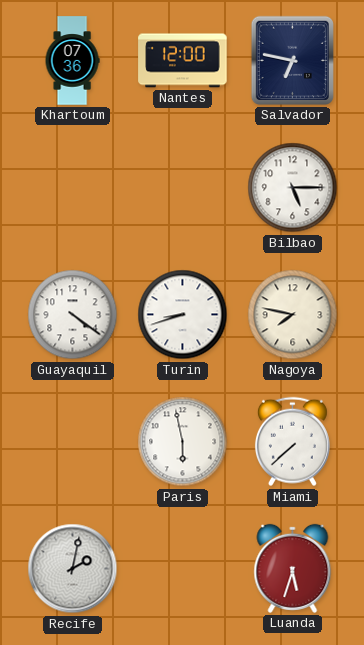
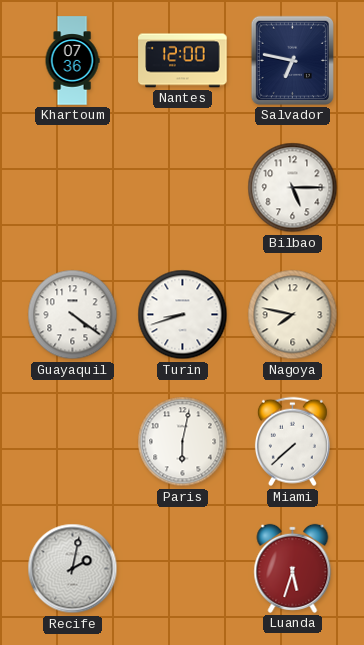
Paris: 5:58 -> 6:02
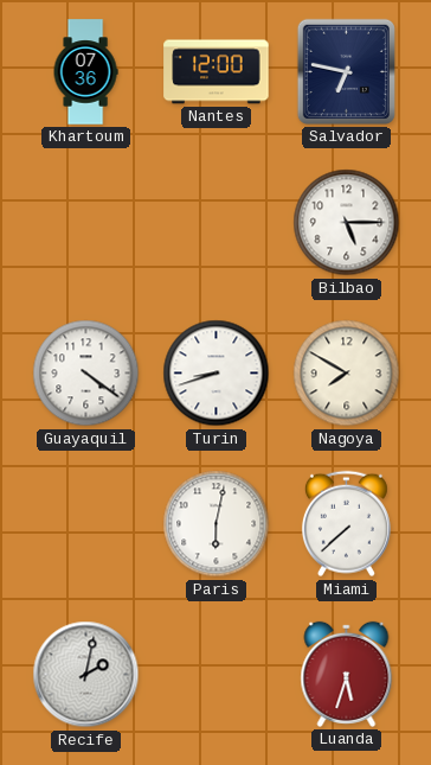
Nagoya: 7:47 -> 7:50
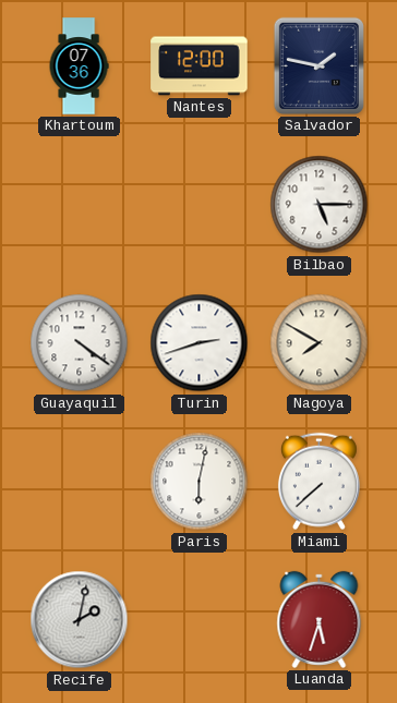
Salvador: 6:47 -> 1:47
Turin: 8:42 -> 2:42
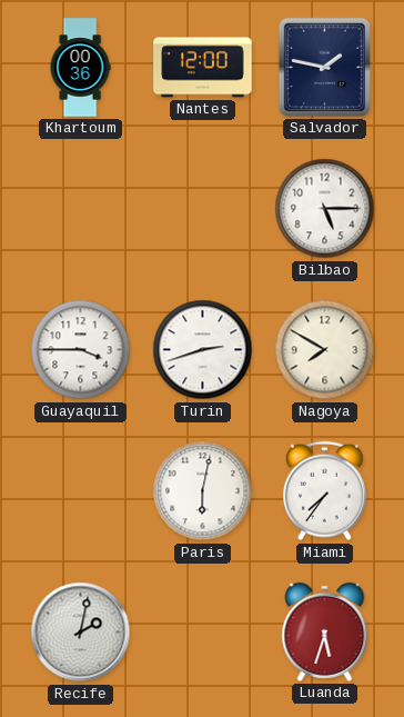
Khartoum: 07:36 -> 00:36
Guayaquil: 4:21 -> 3:45
Miami: 7:38 -> 7:36
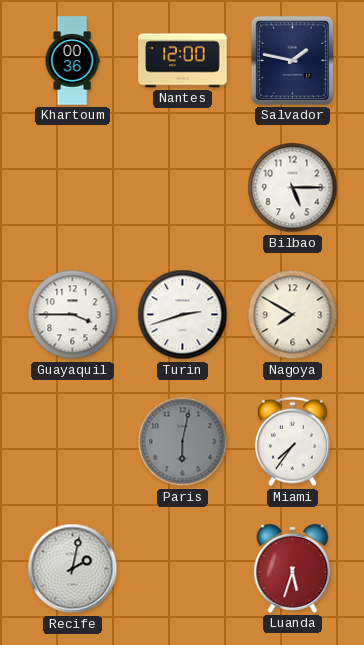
Paris dial: white -> grey
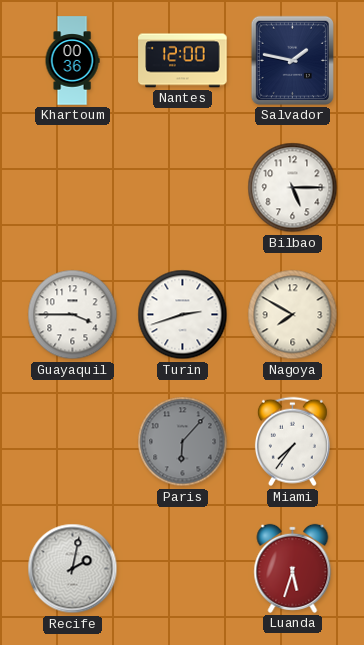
Paris: 6:02 -> 6:07
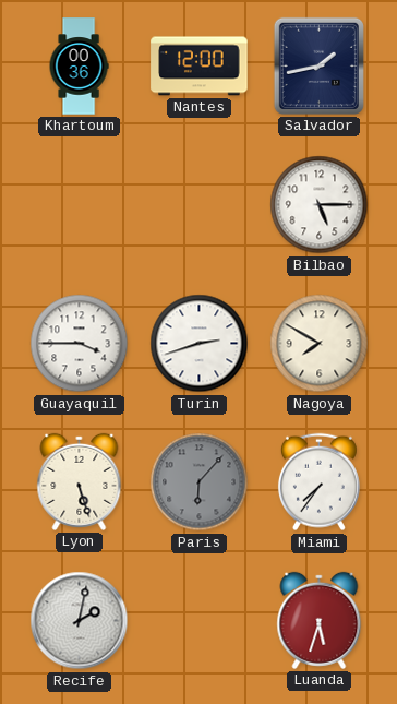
Salvador: 1:47 -> 1:43
Lyon: none -> 5:27
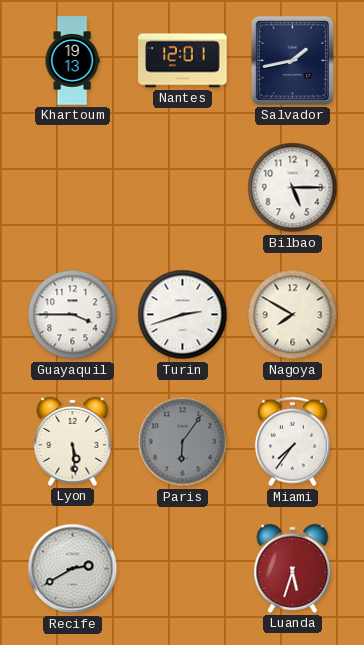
Khartoum: 00:36 -> 19:13
Nantes: 12:00 -> 12:01
Lyon: 5:27 -> 5:29
Paris: 6:07 -> 6:06
Recife: 2:02 -> 2:40
